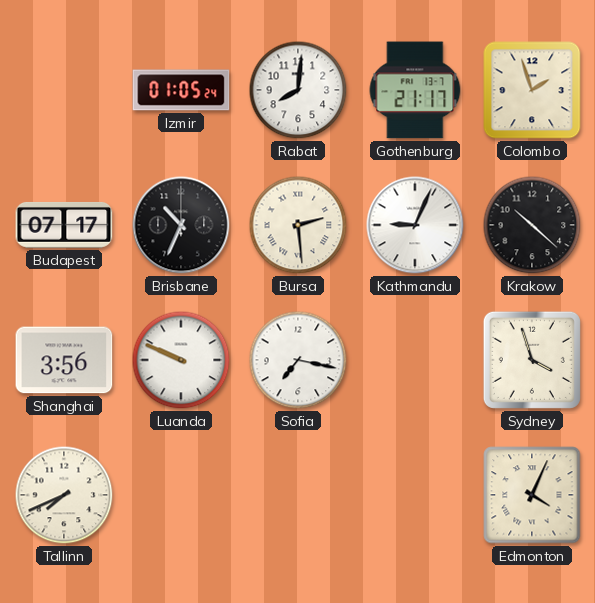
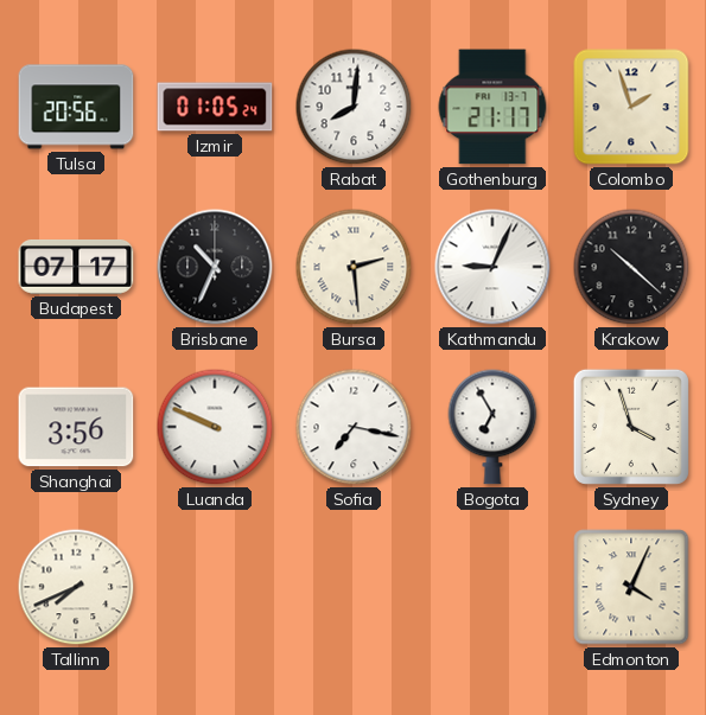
Tulsa: none -> 20:56
Bogota: none -> 6:55
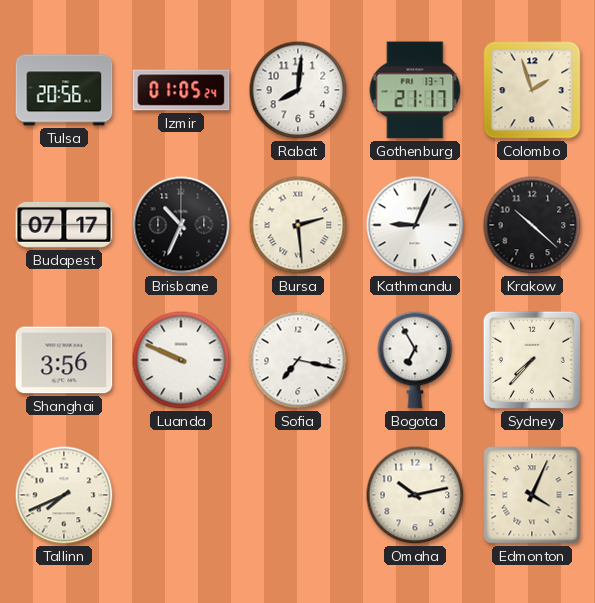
Sydney: 3:57 -> 7:37
Omaha: none -> 10:13
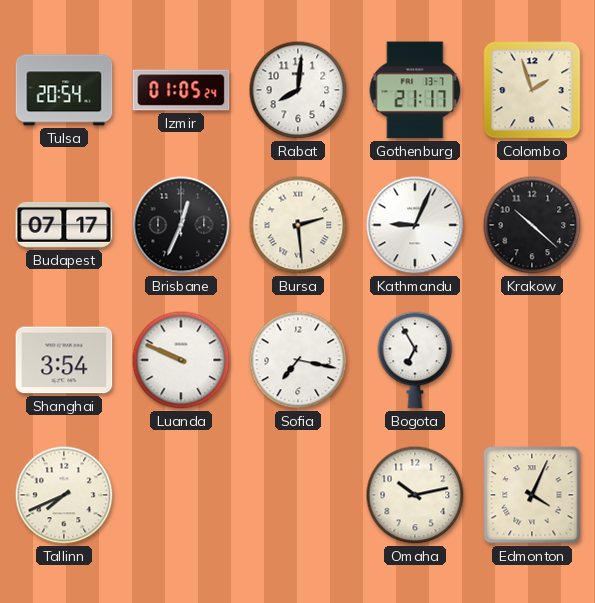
Tulsa: 20:56 -> 20:54
Brisbane: 10:34 -> 12:34
Shanghai: 3:56 -> 3:54
Sydney: 7:37 -> none
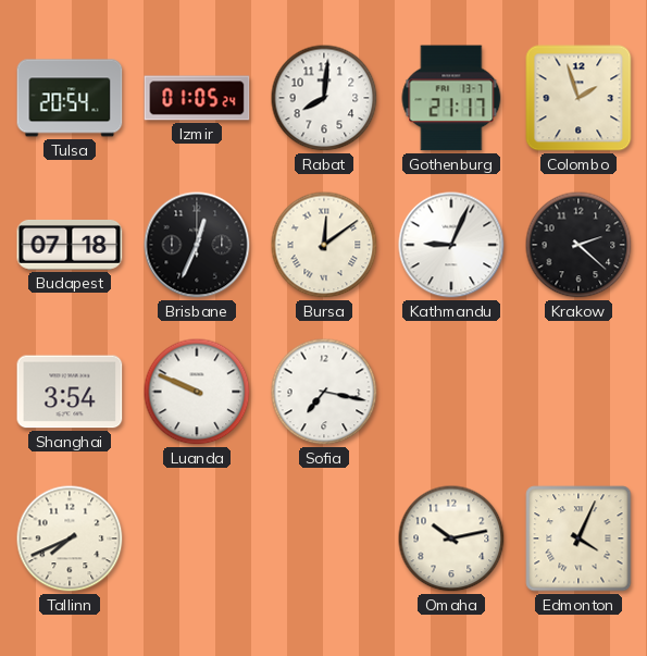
Budapest: 07:17 -> 07:18
Bursa: 2:29 -> 12:09
Krakow: 10:22 -> 2:22
Bogota: 6:55 -> none
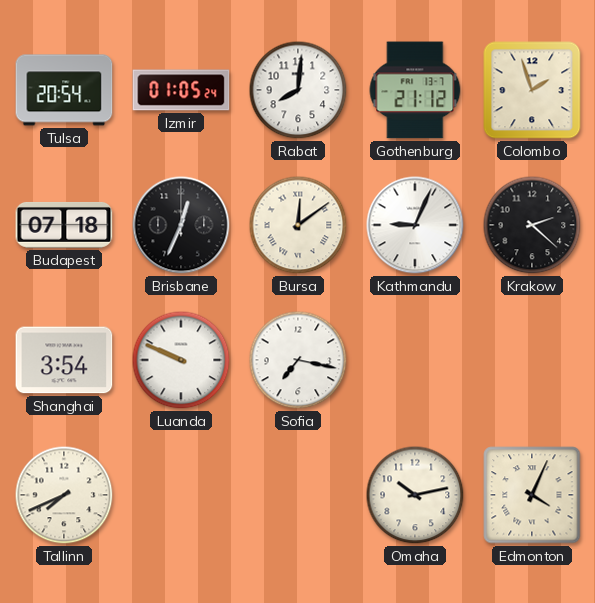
Gothenburg: 21:17 -> 21:12
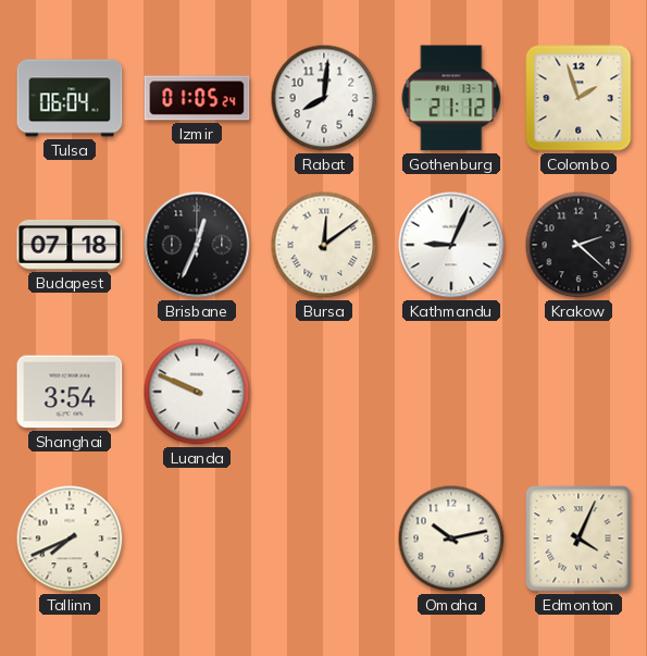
Tulsa: 20:54 -> 06:04
Sofia: 7:17 -> none
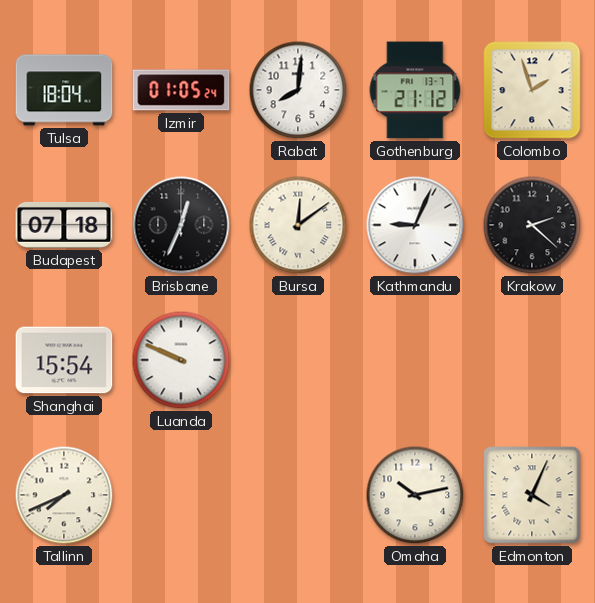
Tulsa: 06:04 -> 18:04
Shanghai: 3:54 -> 15:54
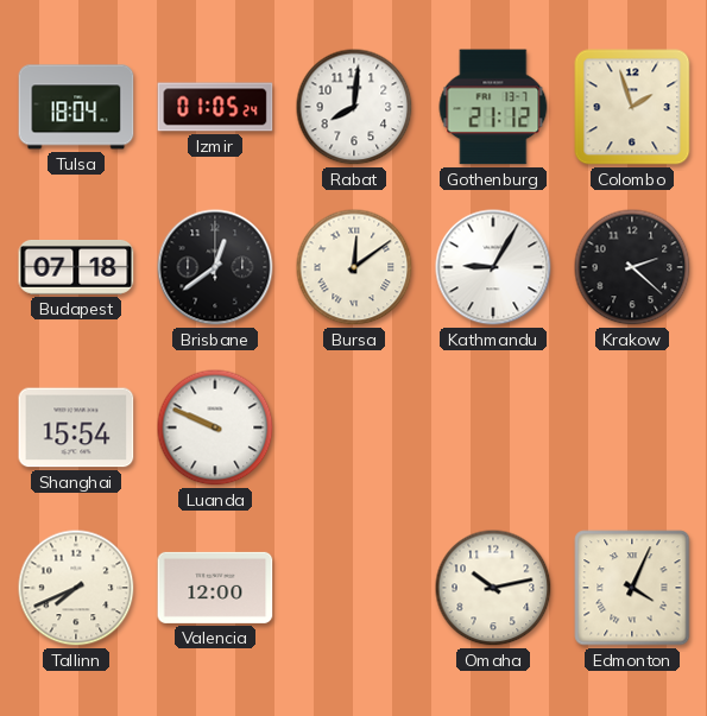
Brisbane: 12:34 -> 12:39
Kathmandu: 9:04 -> 9:05
Valencia: none -> 12:00
